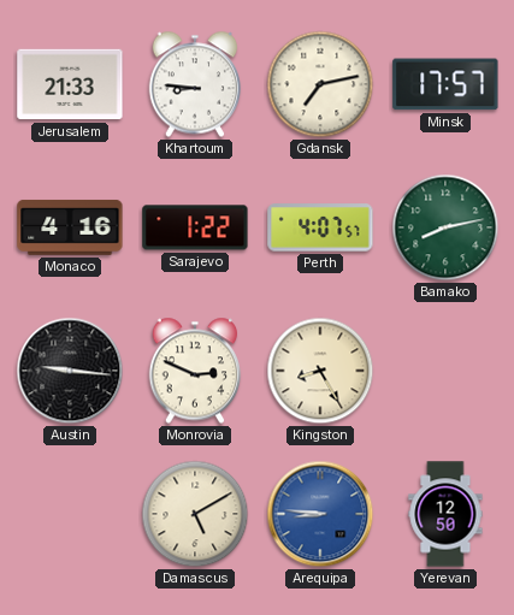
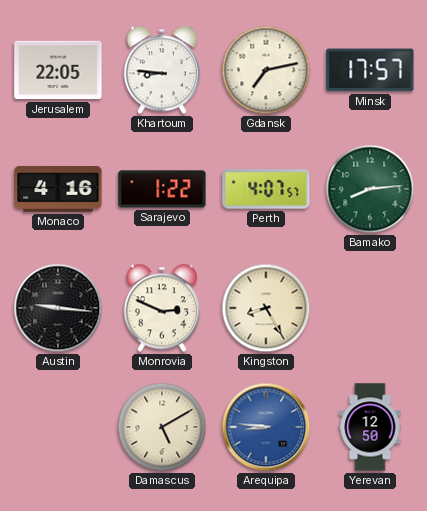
Jerusalem: 21:33 -> 22:05
Bamako: 8:13 -> 8:14
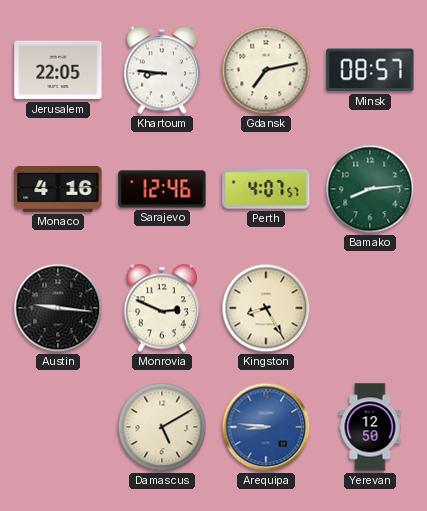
Minsk: 17:57 -> 08:57
Sarajevo: 1:22 -> 12:46
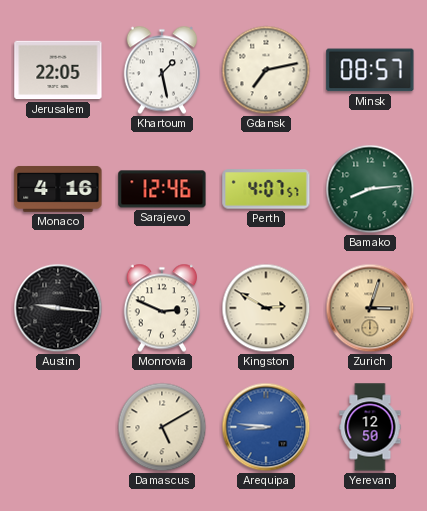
Khartoum: 8:46 -> 1:28
Kingston: 8:25 -> 2:50
Zurich: none -> 3:03
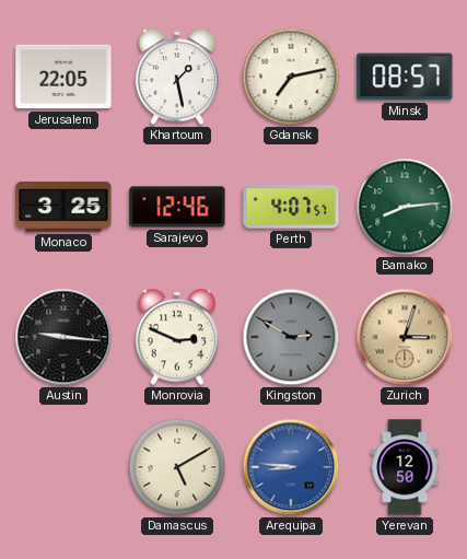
Monaco: 4:16 -> 3:25
Kingston dial: cream -> grey
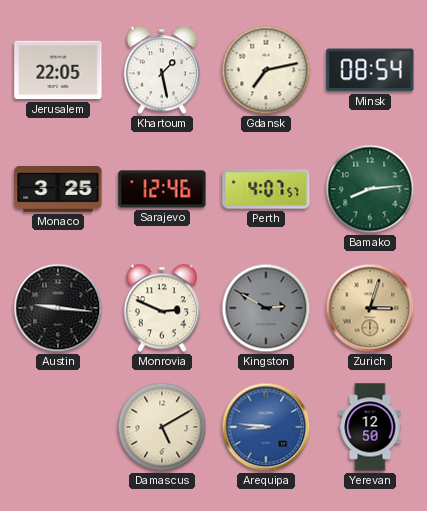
Minsk: 08:57 -> 08:54
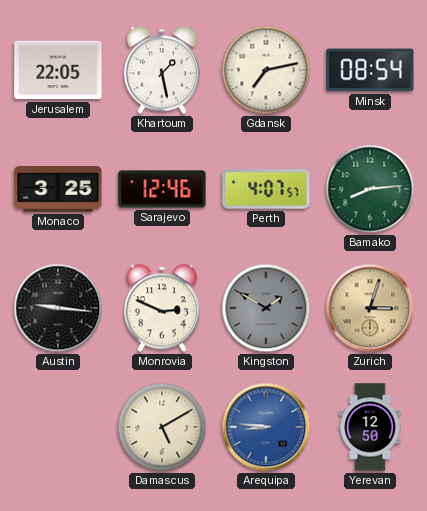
Kingston: 2:50 -> 1:50
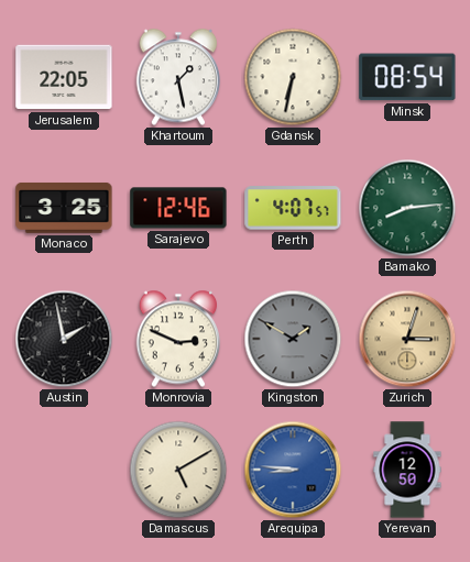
Gdansk: 7:13 -> 6:32
Austin: 9:16 -> 1:58
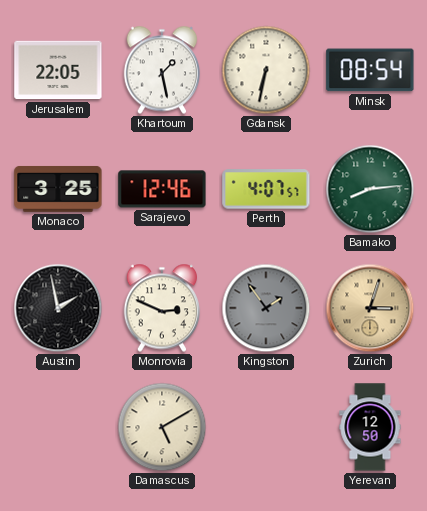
Kingston: 1:50 -> 1:54
Arequipa: 8:46 -> none
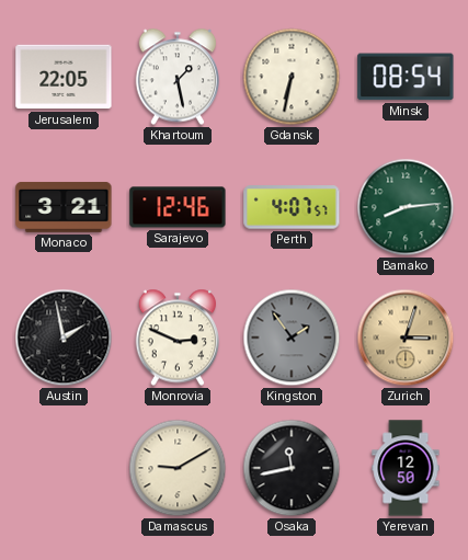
Monaco: 3:25 -> 3:21
Damascus: 5:10 -> 9:10
Osaka: none -> 11:43
